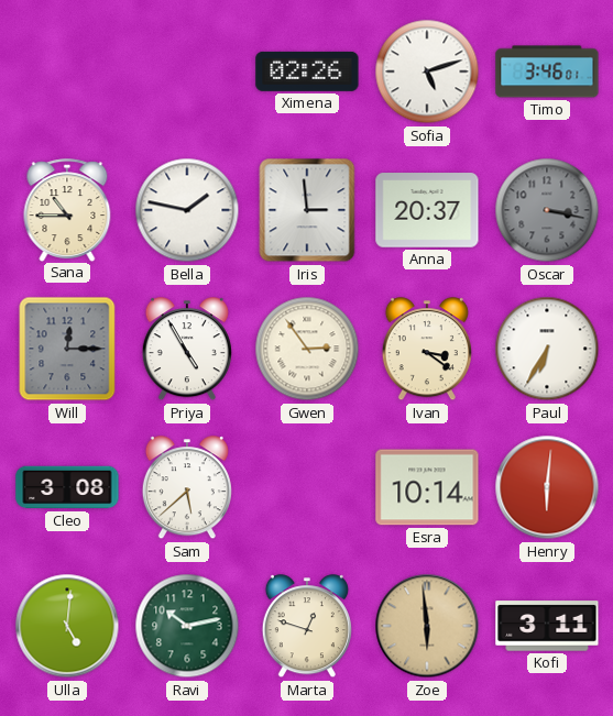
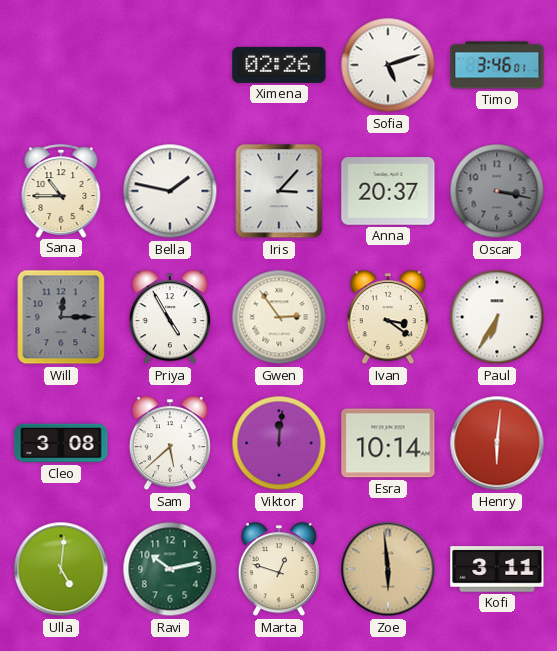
Iris: 2:59 -> 3:07
Viktor: none -> 12:01
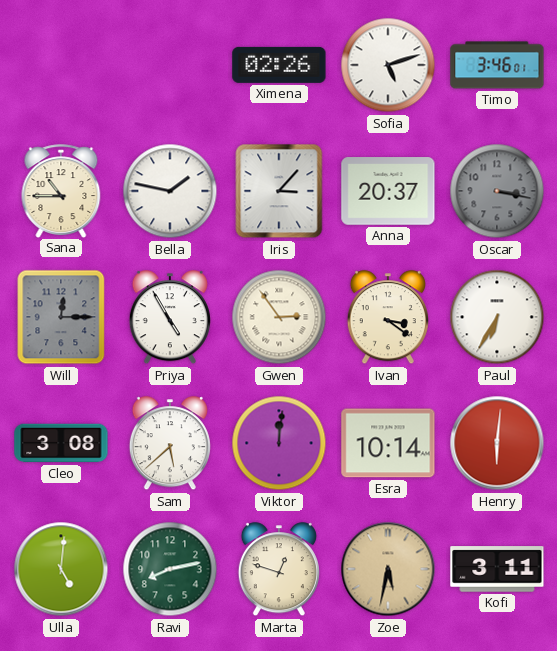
Ravi: 10:13 -> 8:13
Zoe: 5:59 -> 5:32
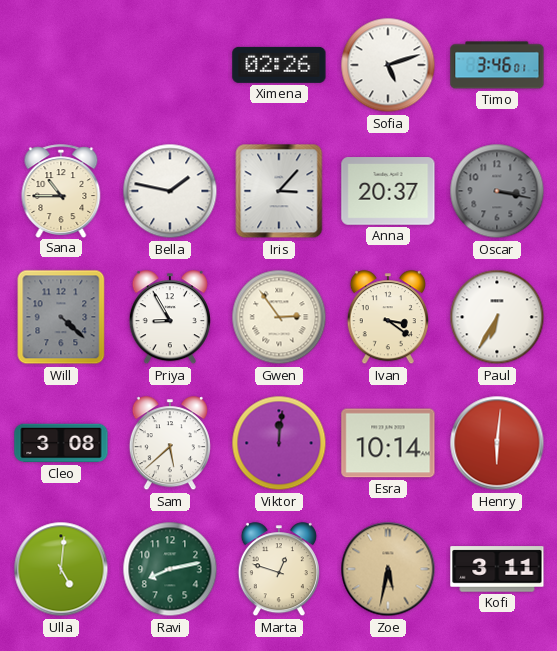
Will: 12:15 -> 4:22
Priya: 4:55 -> 8:55
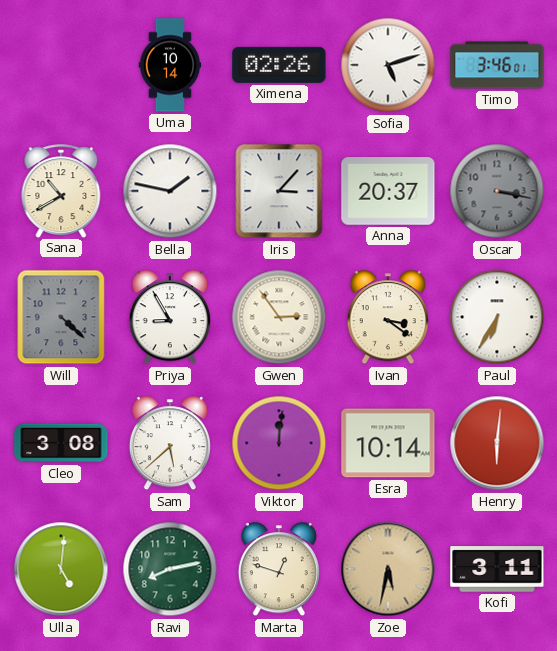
Uma: none -> 10:14
Sana: 10:45 -> 10:40
